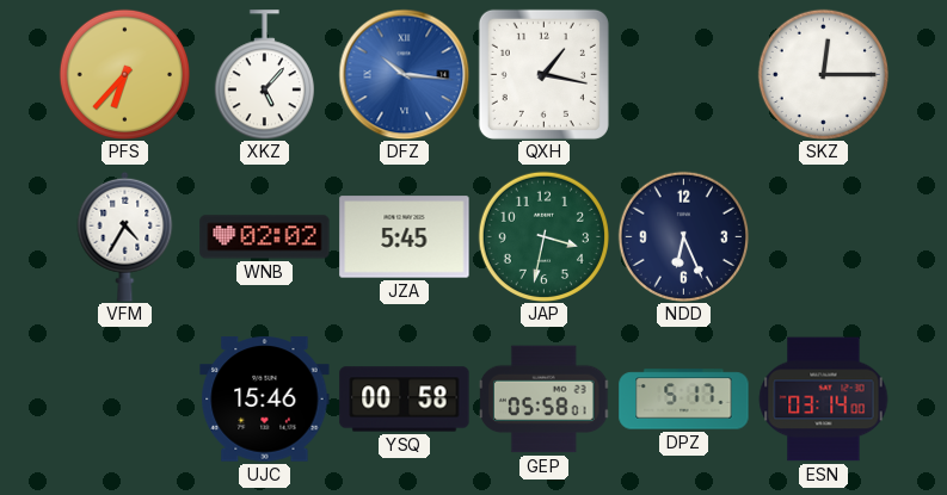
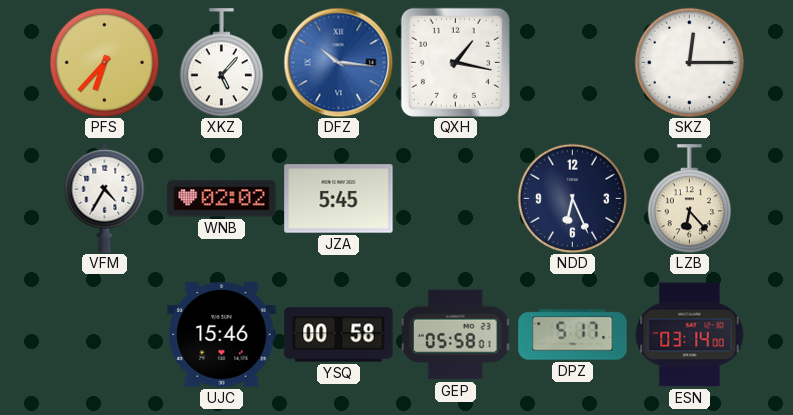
JAP: 3:32 -> none
LZB: none -> 6:23
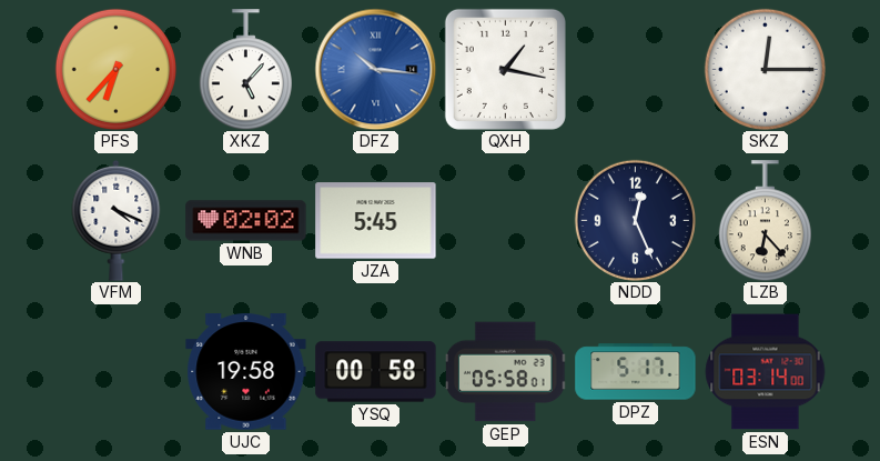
VFM: 4:35 -> 4:19
NDD: 6:26 -> 12:26
UJC: 15:46 -> 19:58
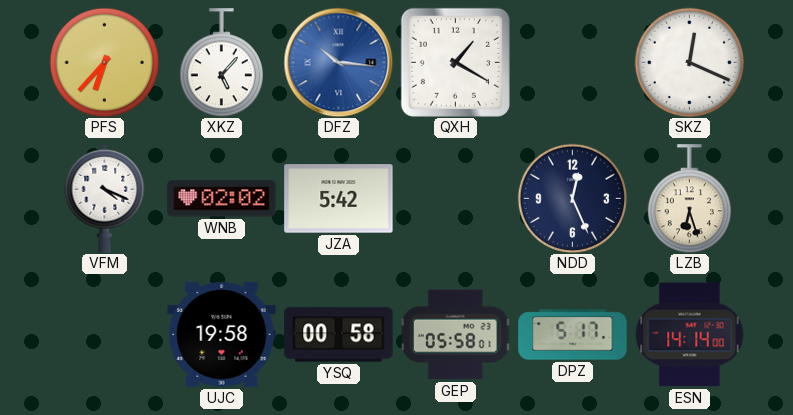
QXH: 1:17 -> 1:20
SKZ: 12:15 -> 12:19
JZA: 5:45 -> 5:42
LZB: 6:23 -> 6:27
ESN: 03:14 -> 14:14
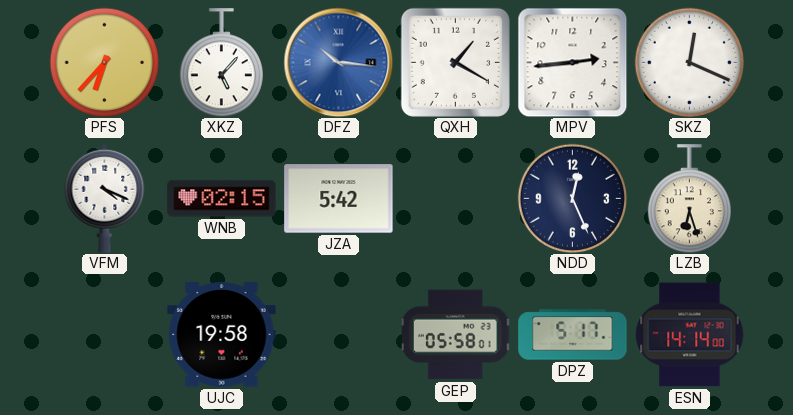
MPV: none -> 2:44
WNB: 02:02 -> 02:15
YSQ: 00:58 -> none
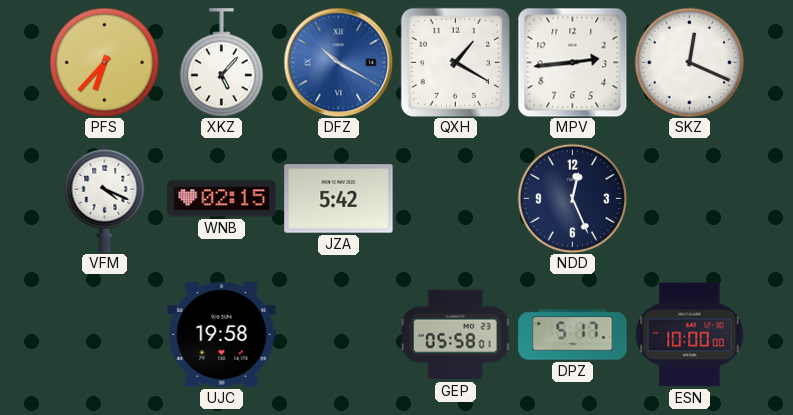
DFZ: 10:16 -> 10:20
LZB: 6:27 -> none
ESN: 14:14 -> 10:00
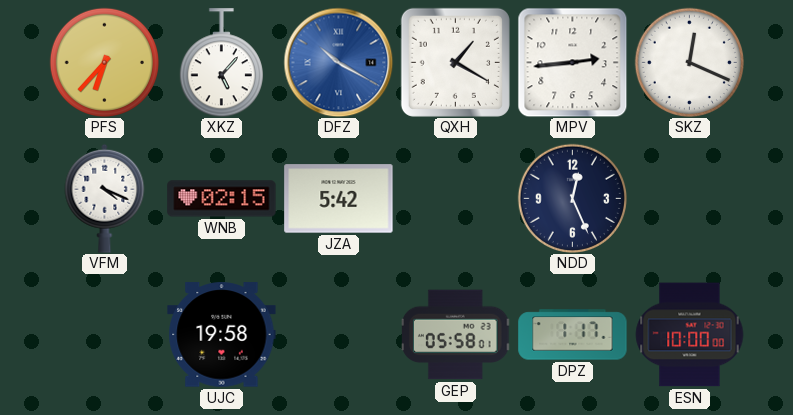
DPZ: 5:17 -> 1:17
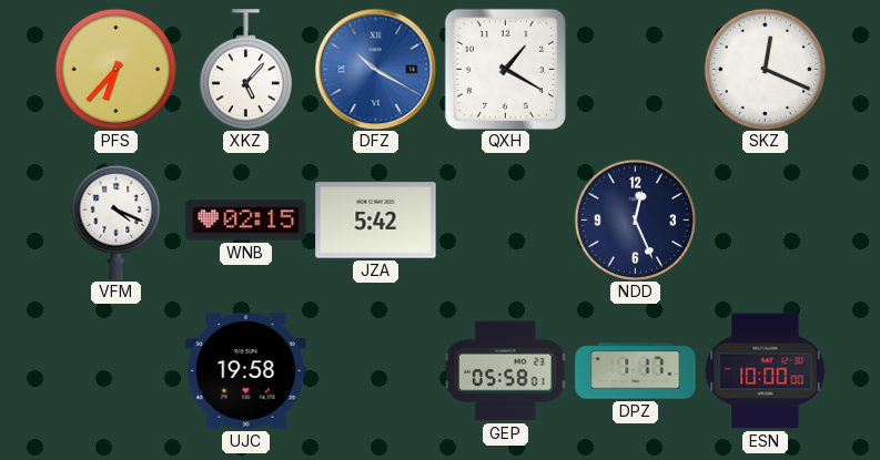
MPV: 2:44 -> none
